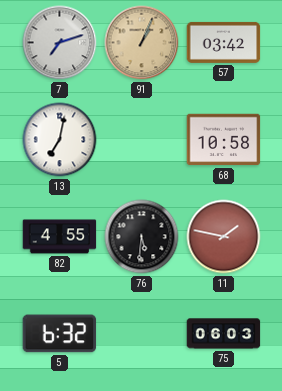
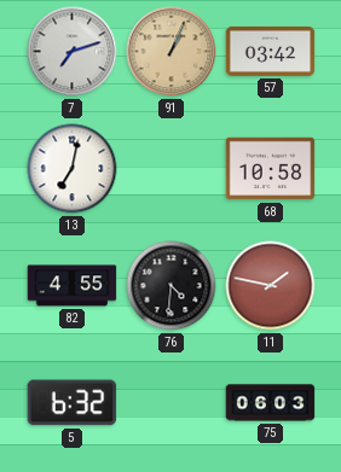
76: 5:31 -> 4:31
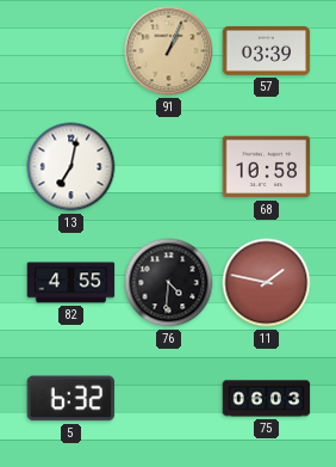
7: 7:12 -> none
57: 03:42 -> 03:39
